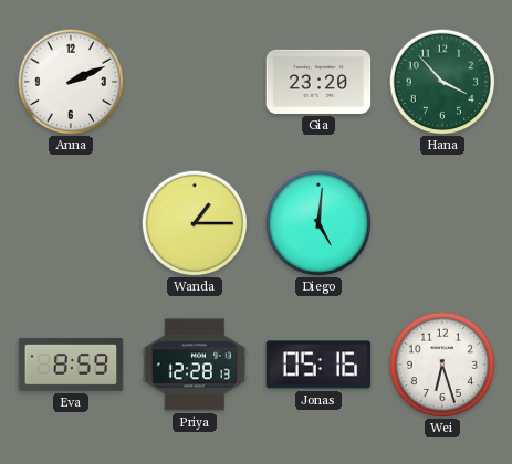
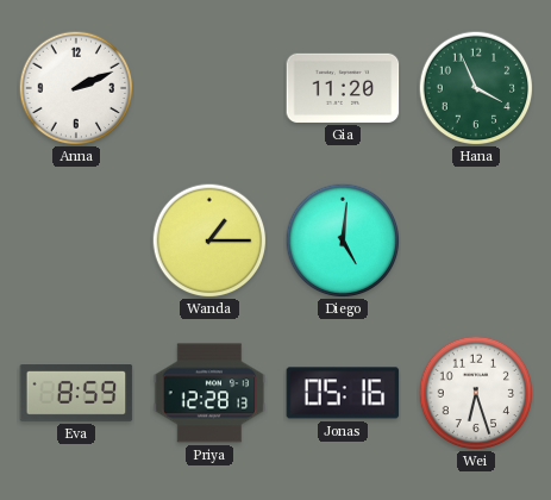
Gia: 23:20 -> 11:20
Hana: 3:53 -> 3:56
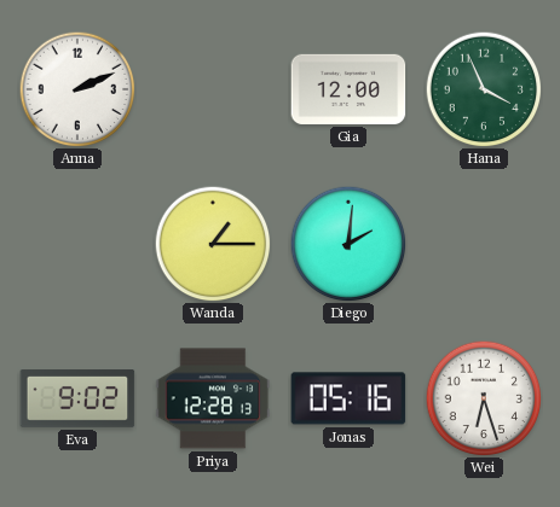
Gia: 11:20 -> 12:00
Diego: 5:01 -> 2:01
Eva: 8:59 -> 9:02
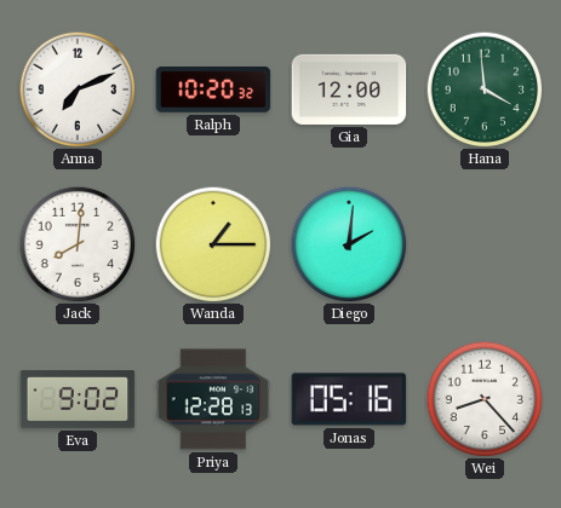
Anna: 2:11 -> 7:11
Ralph: none -> 10:20
Hana: 3:56 -> 3:59
Jack: none -> 8:01
Wei: 6:27 -> 8:23
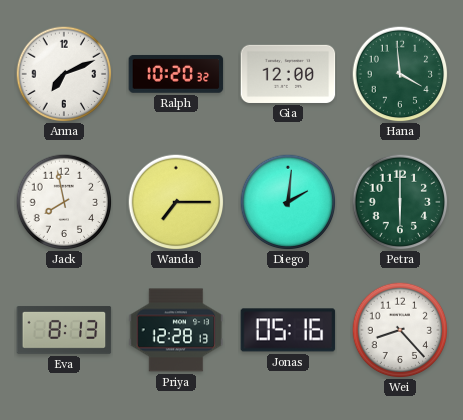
Jack: 8:01 -> 7:58
Wanda: 1:15 -> 7:15
Petra: none -> 6:00
Eva: 9:02 -> 8:13
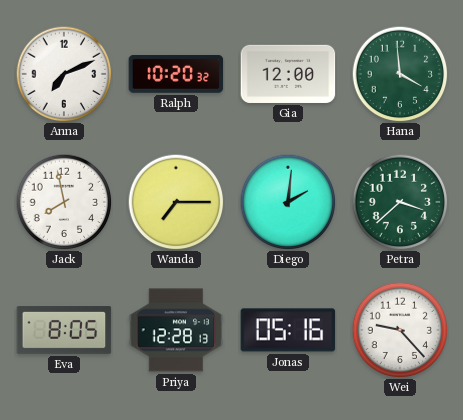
Petra: 6:00 -> 3:38
Eva: 8:13 -> 8:05
Wei: 8:23 -> 9:23
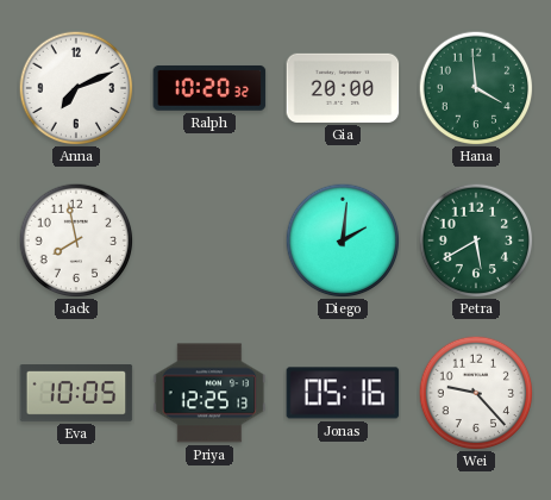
Gia: 12:00 -> 20:00
Wanda: 7:15 -> none
Petra: 3:38 -> 5:40
Eva: 8:05 -> 10:05
Priya: 12:28 -> 12:25
